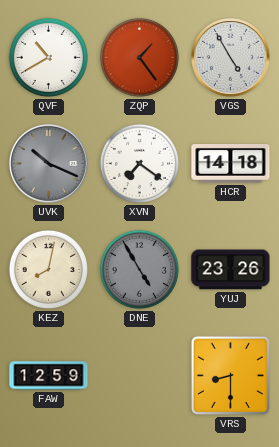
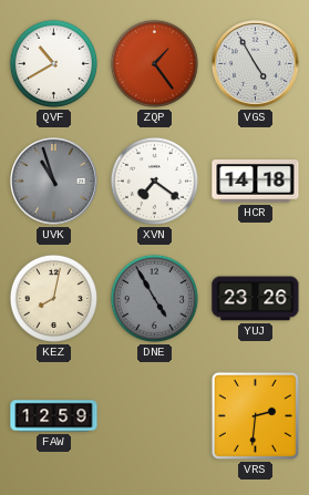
UVK: 10:19 -> 10:57
VRS: 8:30 -> 2:31
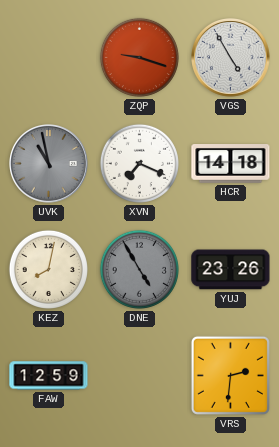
QVF: 10:40 -> none
ZQP: 1:24 -> 9:18
UVK: 10:57 -> 10:58
XVN: 7:21 -> 7:19
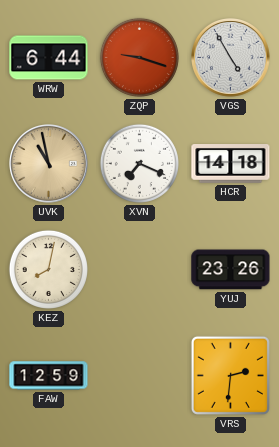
WRW: none -> 6:44
UVK dial: grey -> champagne
DNE: 4:55 -> none
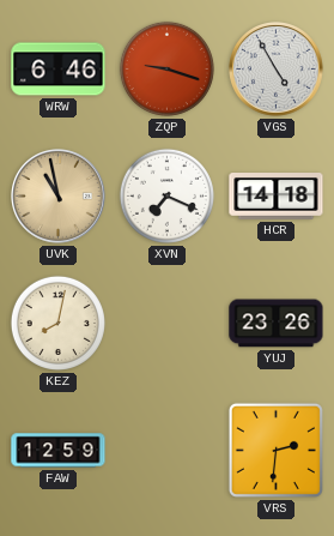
WRW: 6:44 -> 6:46
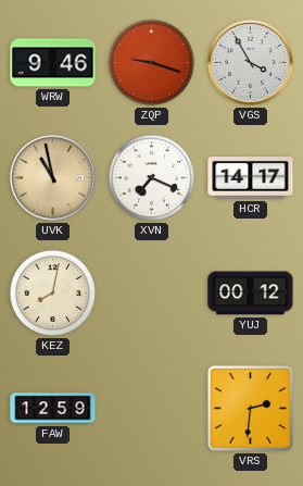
WRW: 6:46 -> 9:46
VGS: 4:55 -> 3:55
HCR: 14:18 -> 14:17
YUJ: 23:26 -> 00:12
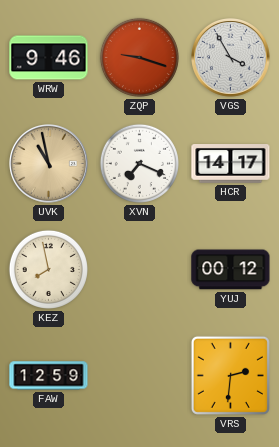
KEZ: 8:02 -> 7:58
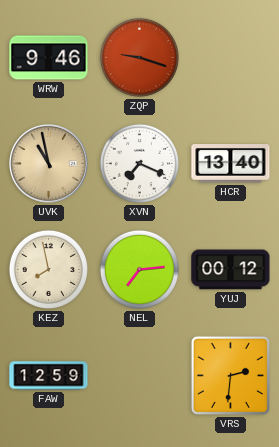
VGS: 3:55 -> none
HCR: 14:17 -> 13:40
NEL: none -> 7:14
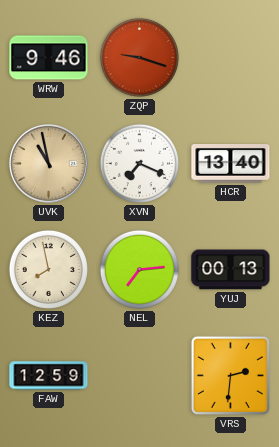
YUJ: 00:12 -> 00:13
